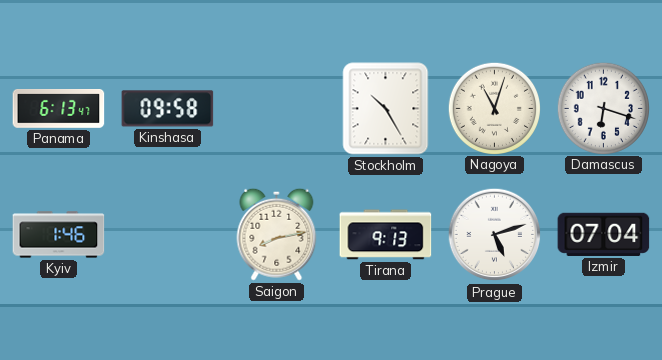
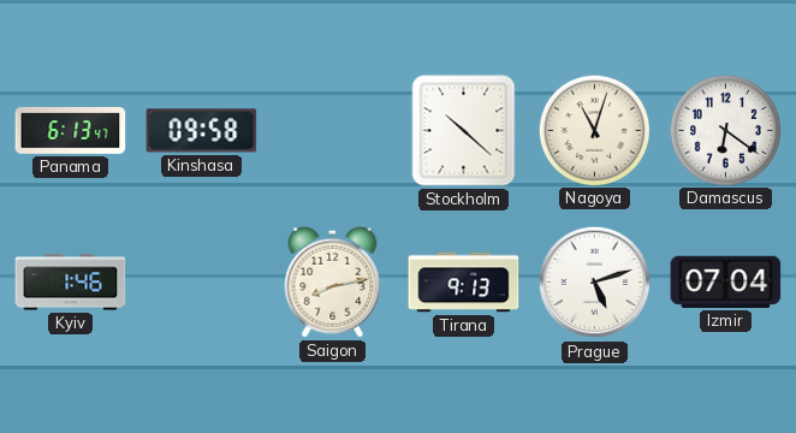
Stockholm: 10:25 -> 10:22
Damascus: 6:18 -> 6:21
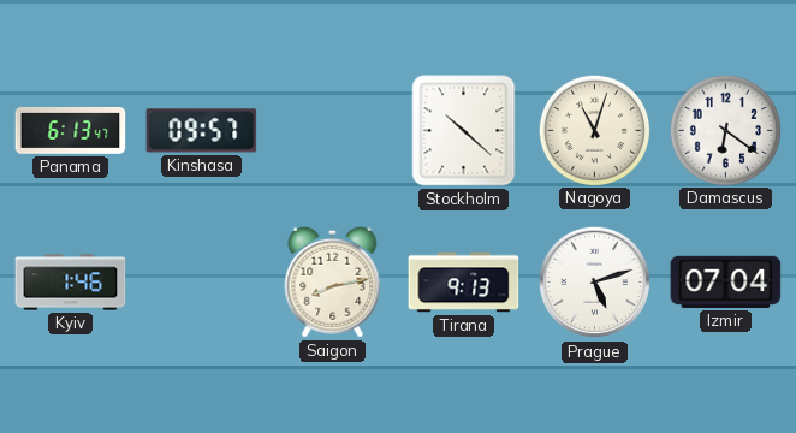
Kinshasa: 09:58 -> 09:57
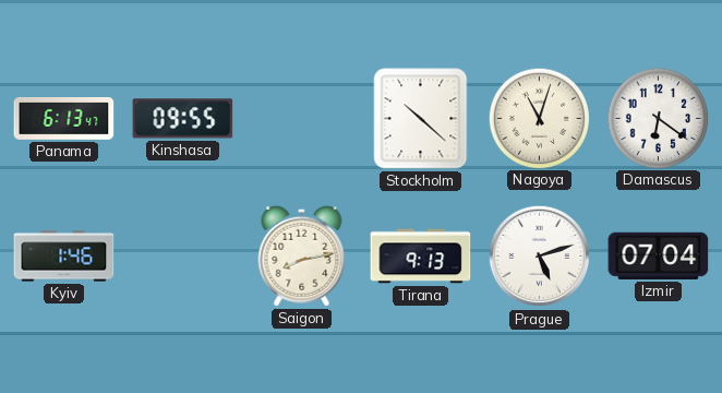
Kinshasa: 09:57 -> 09:55
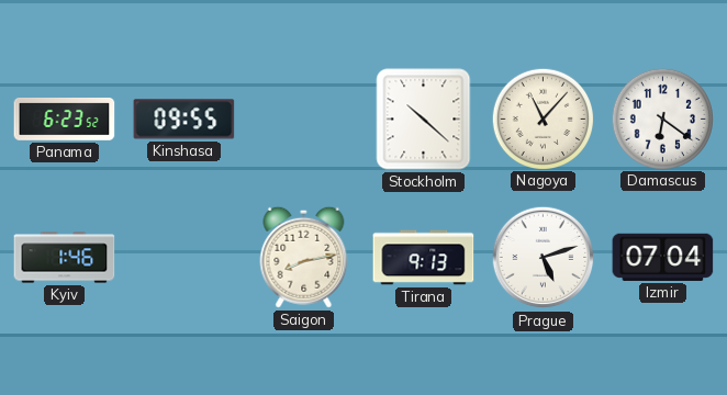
Panama: 6:13 -> 6:23
Nagoya: 11:03 -> 11:07
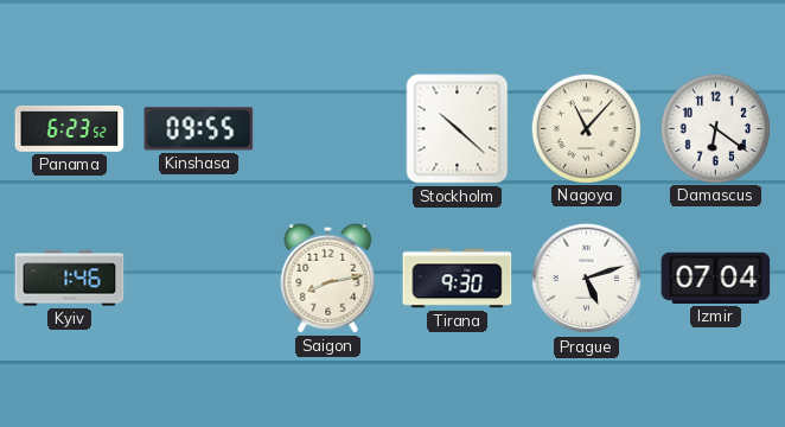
Tirana: 9:13 -> 9:30
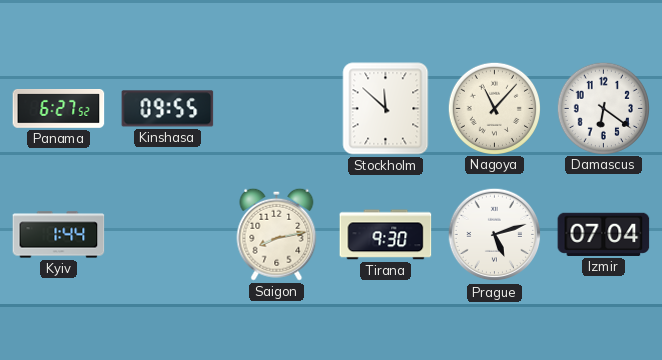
Panama: 6:23 -> 6:27
Stockholm: 10:22 -> 11:52
Kyiv: 1:46 -> 1:44
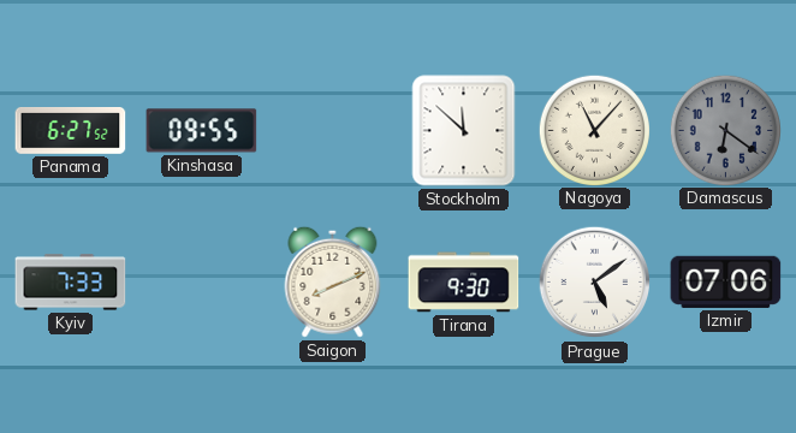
Damascus dial: white -> grey
Kyiv: 1:44 -> 7:33
Saigon: 8:13 -> 8:11
Prague: 5:12 -> 5:09
Izmir: 07:04 -> 07:06
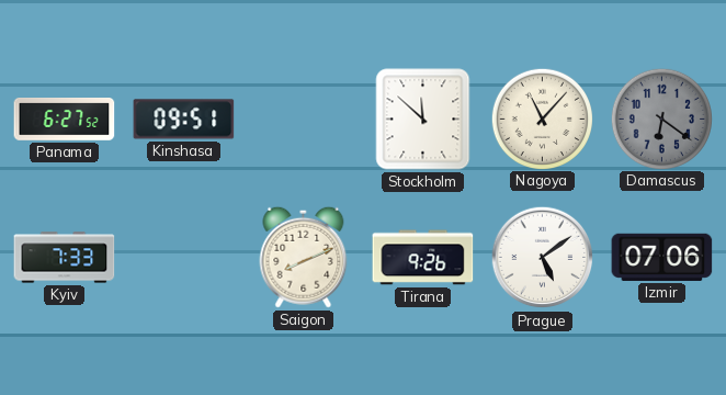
Kinshasa: 09:55 -> 09:51
Tirana: 9:30 -> 9:26
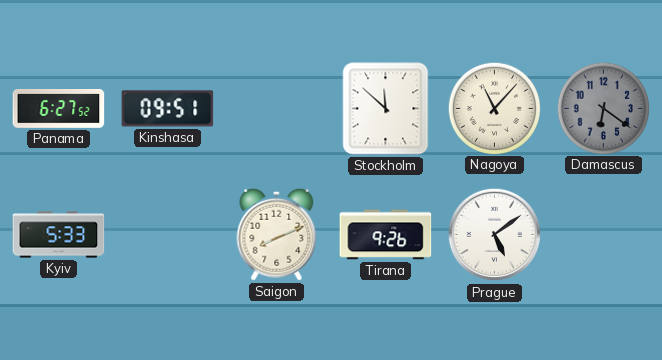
Kyiv: 7:33 -> 5:33
Izmir: 07:06 -> none
